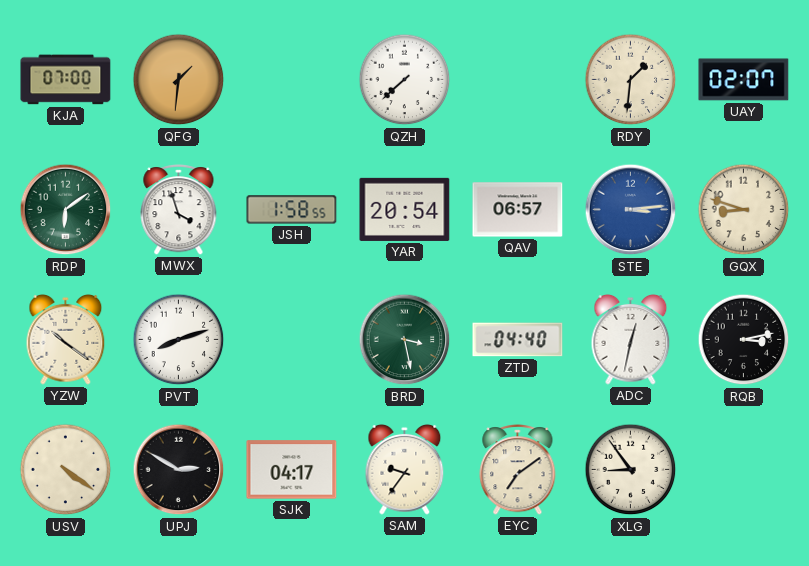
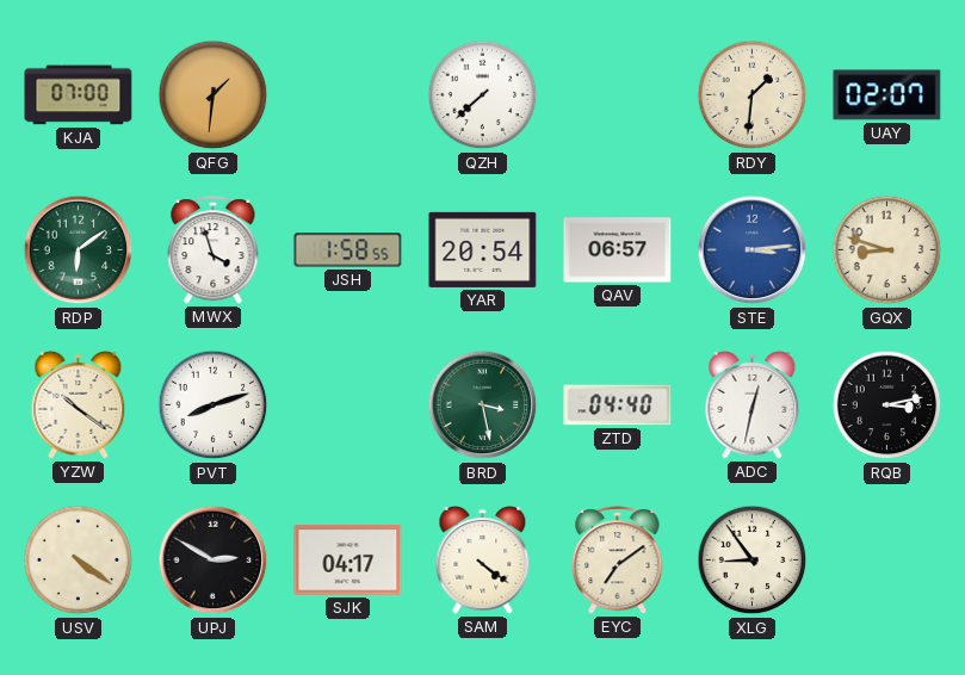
SAM: 9:36 -> 4:21
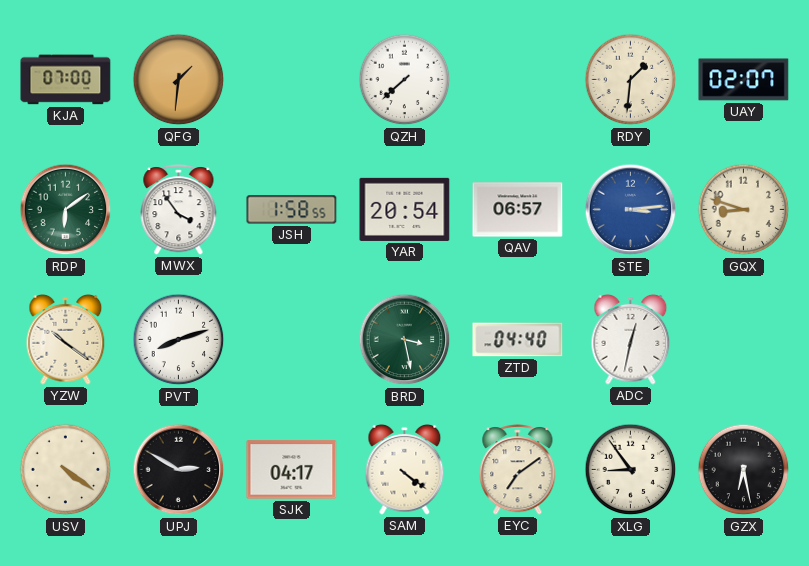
MWX: 3:57 -> 3:54
RQB: 3:13 -> none
GZX: none -> 6:28
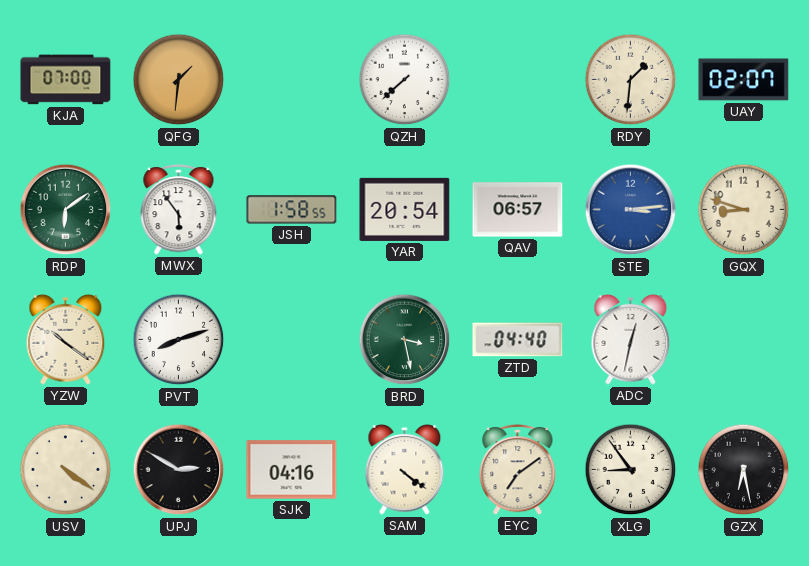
MWX: 3:54 -> 5:54
SJK: 04:17 -> 04:16
